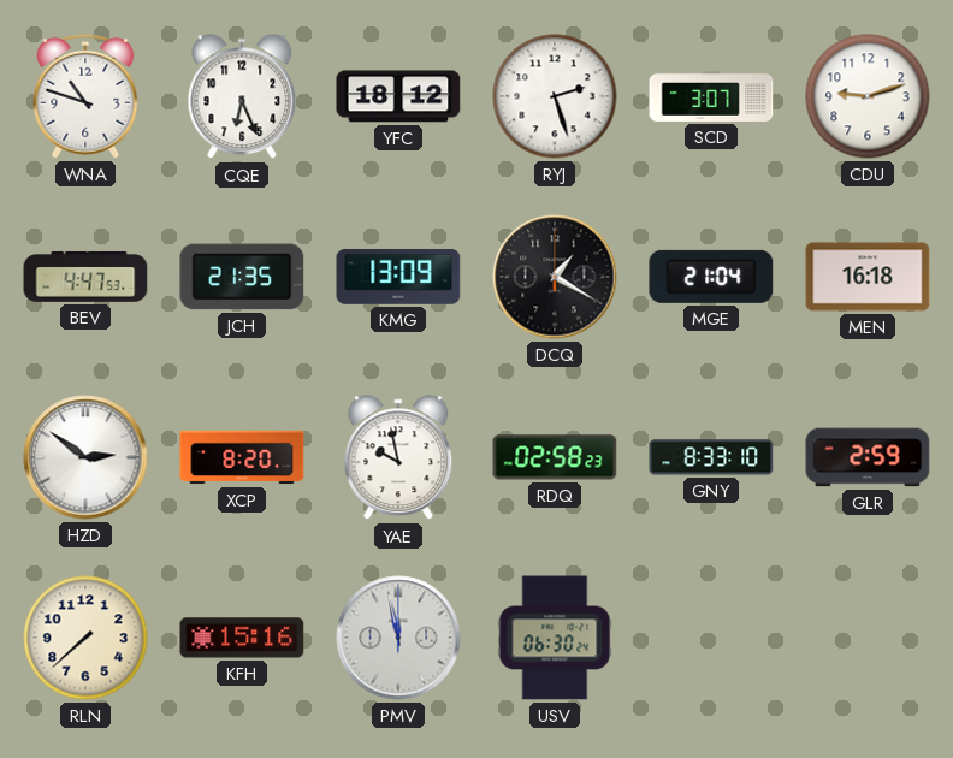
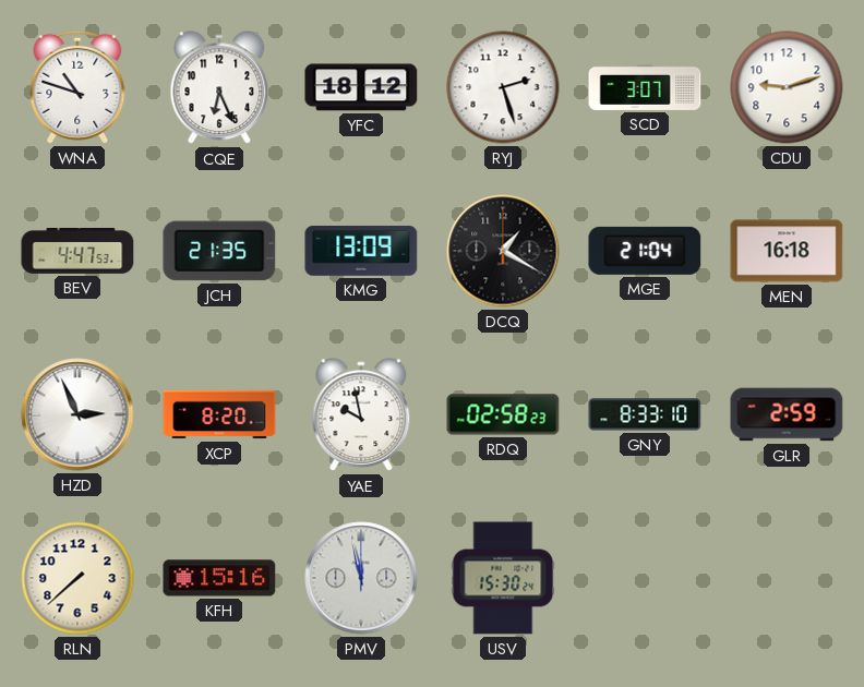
HZD: 2:51 -> 2:56
USV: 06:30 -> 15:30
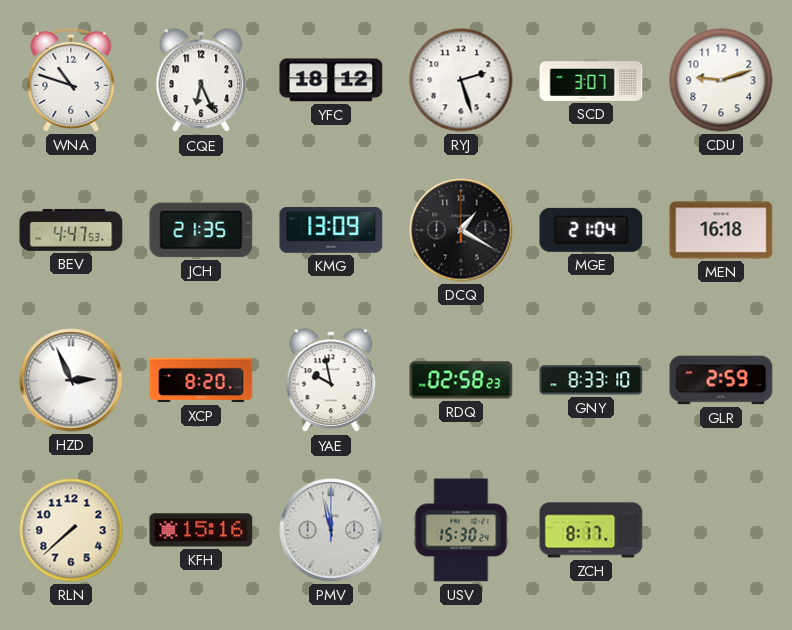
ZCH: none -> 8:17
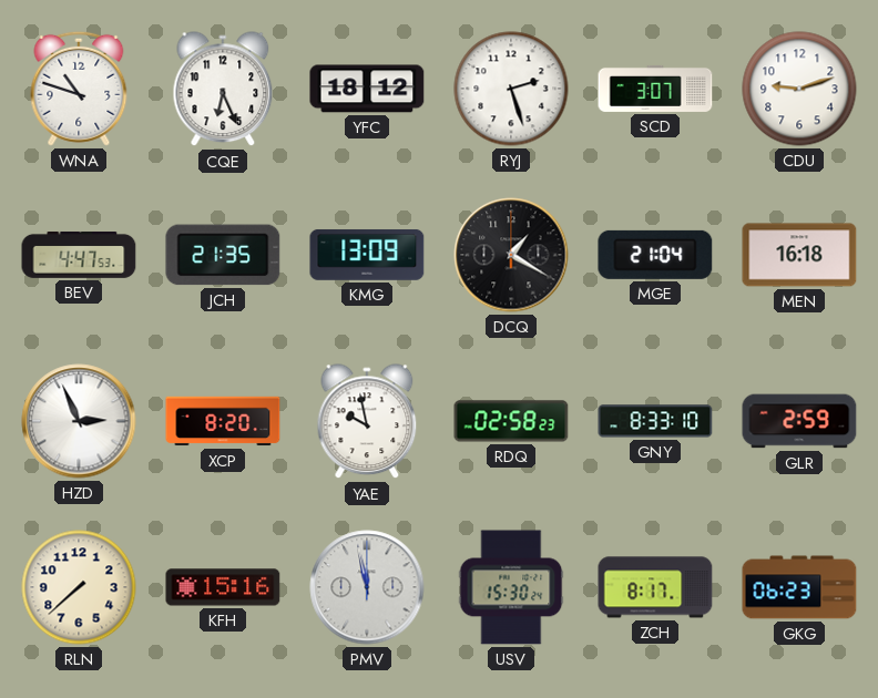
GKG: none -> 06:23
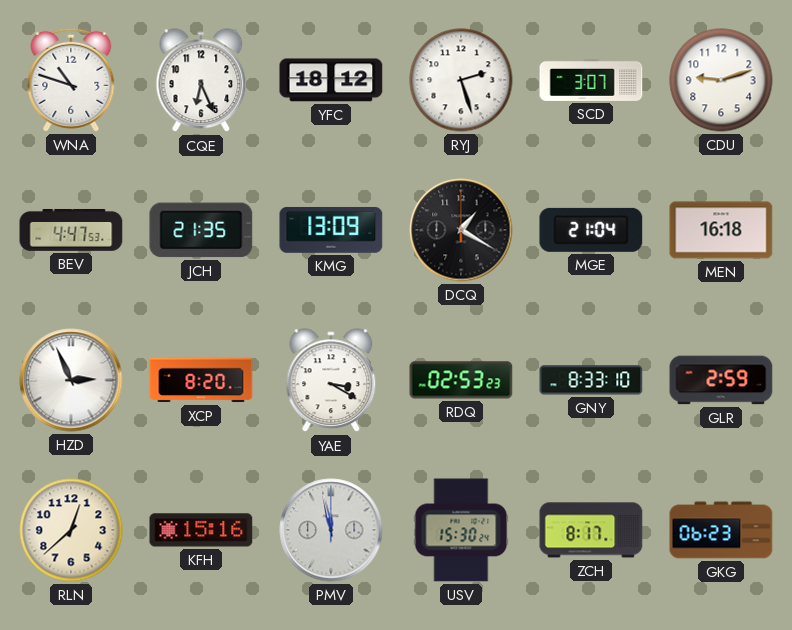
YAE: 9:58 -> 3:20
RDQ: 02:58 -> 02:53
RLN: 7:38 -> 12:38
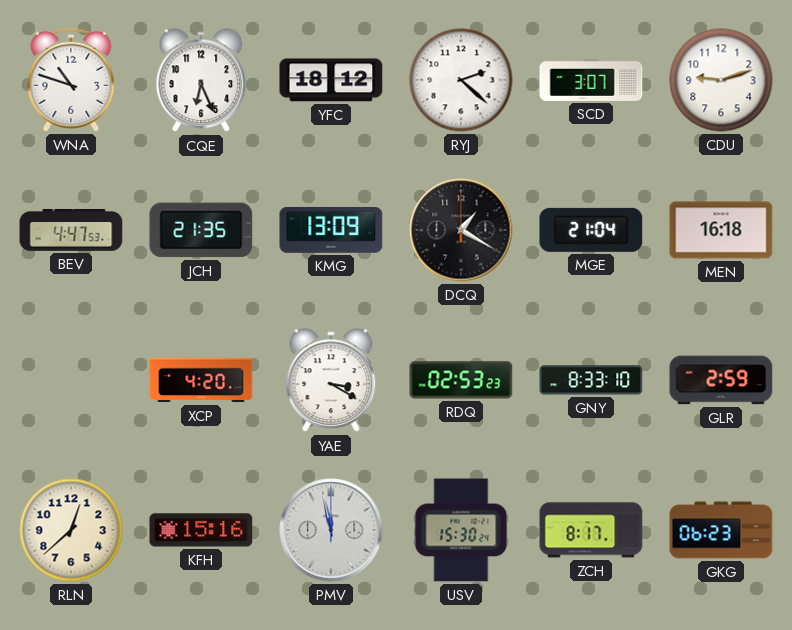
RYJ: 2:27 -> 2:22
HZD: 2:56 -> none
XCP: 8:20 -> 4:20
